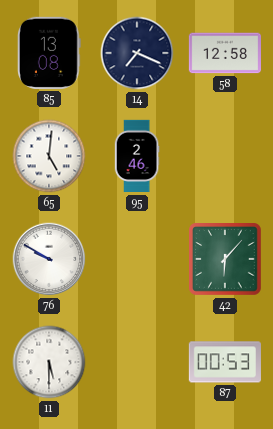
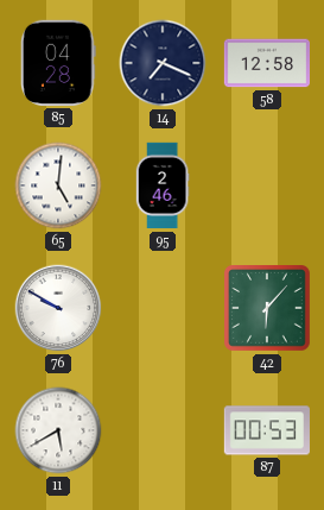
85: 13:08 -> 04:28
11: 5:30 -> 5:40
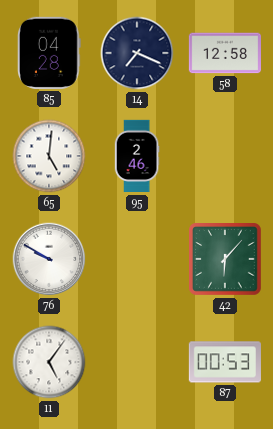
11: 5:40 -> 5:06
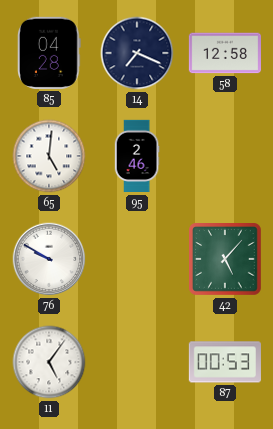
42: 6:07 -> 5:07
